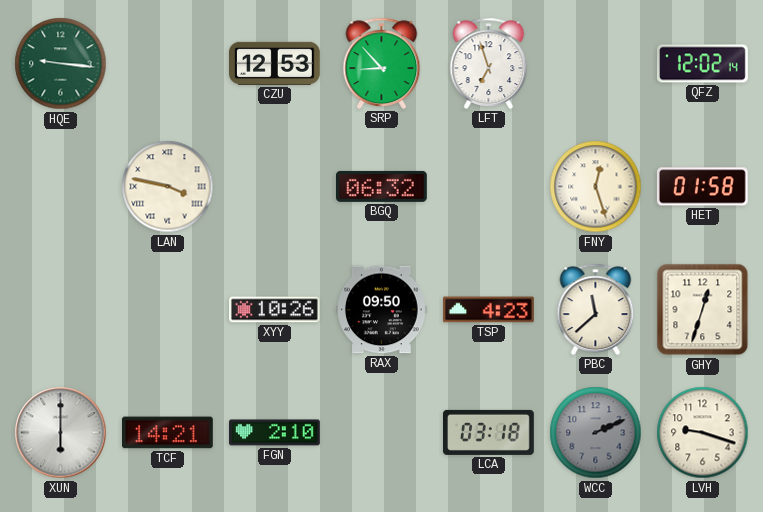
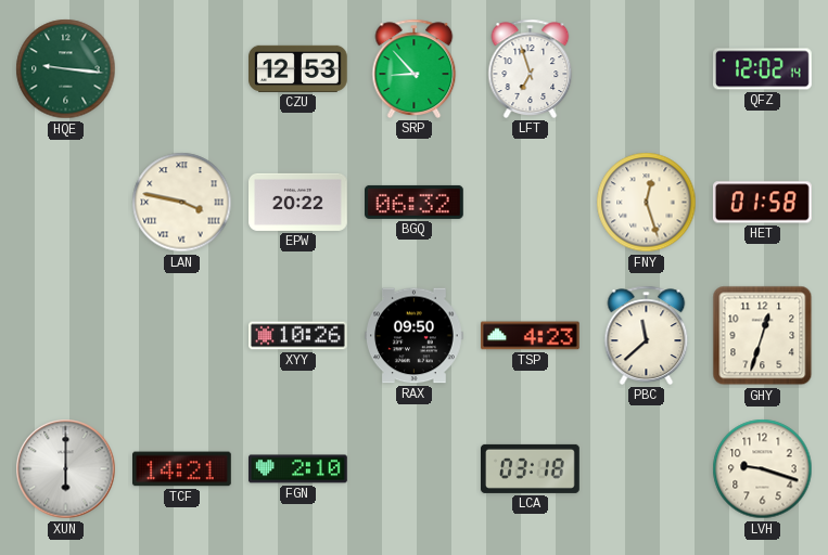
EPW: none -> 20:22
WCC: 2:11 -> none
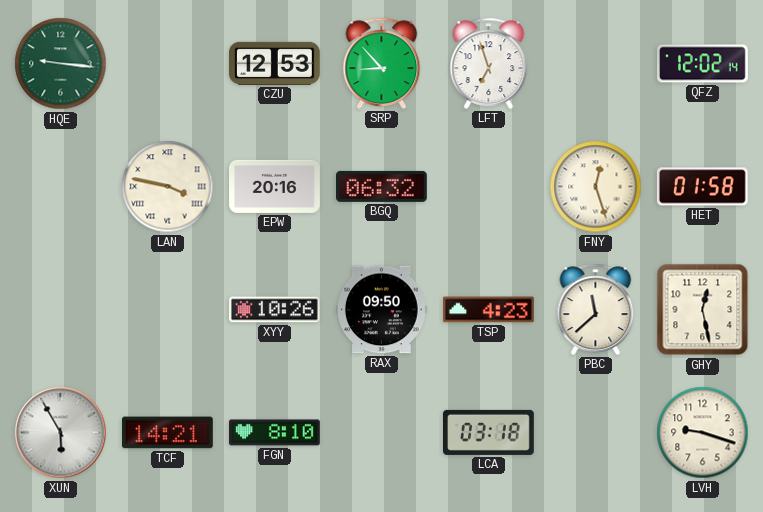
EPW: 20:22 -> 20:16
GHY: 12:33 -> 12:28
XUN: 6:00 -> 5:55
FGN: 2:10 -> 8:10
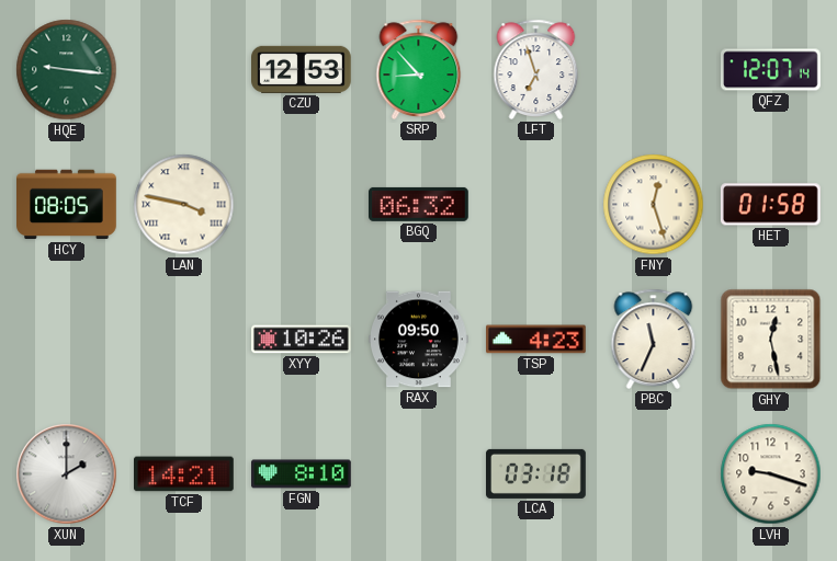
QFZ: 12:02 -> 12:07
HCY: none -> 08:05
EPW: 20:16 -> none
PBC: 11:38 -> 11:34
XUN: 5:55 -> 2:00
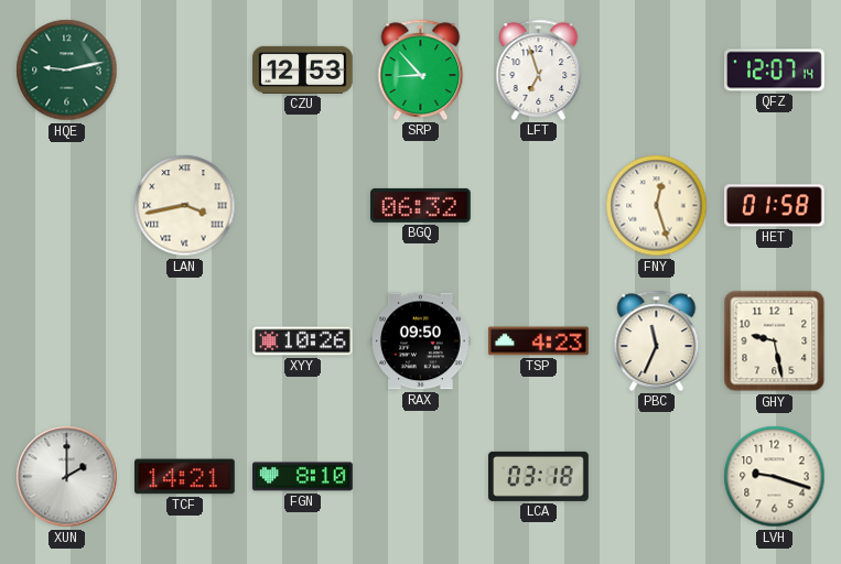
HQE: 9:16 -> 9:13
HCY: 08:05 -> none
LAN: 3:47 -> 3:43
GHY: 12:28 -> 9:28
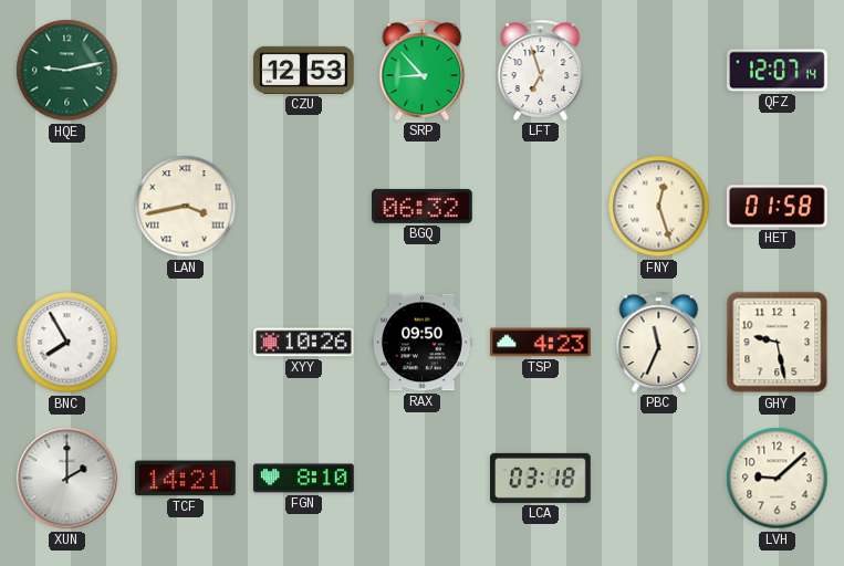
BNC: none -> 7:55
LVH: 9:18 -> 9:08
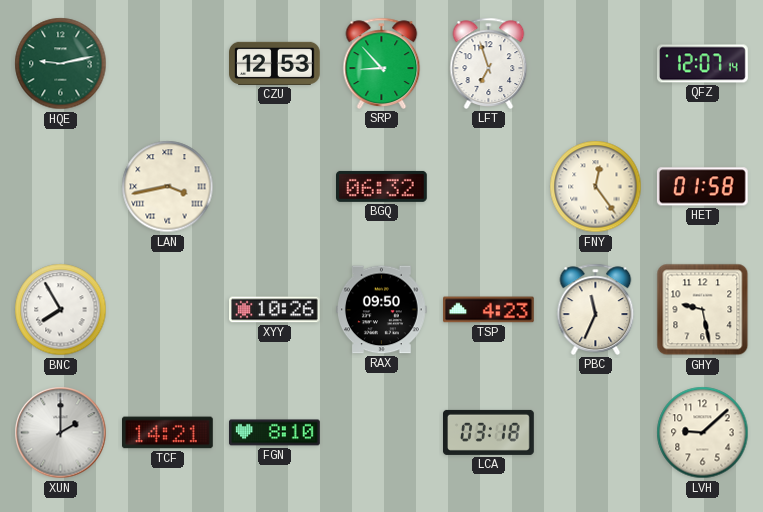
FNY: 12:27 -> 12:24
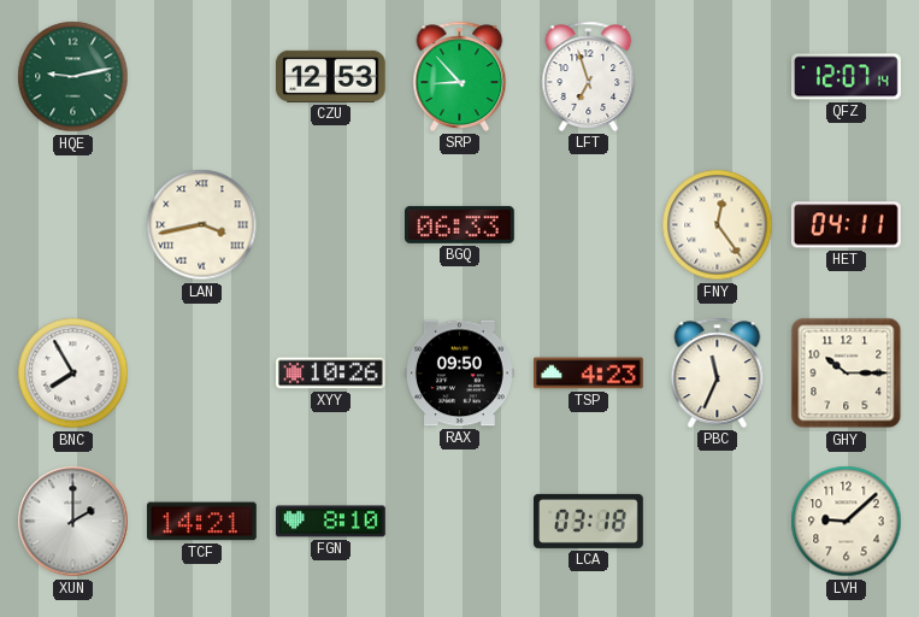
BGQ: 06:32 -> 06:33
HET: 01:58 -> 04:11
GHY: 9:28 -> 10:15
